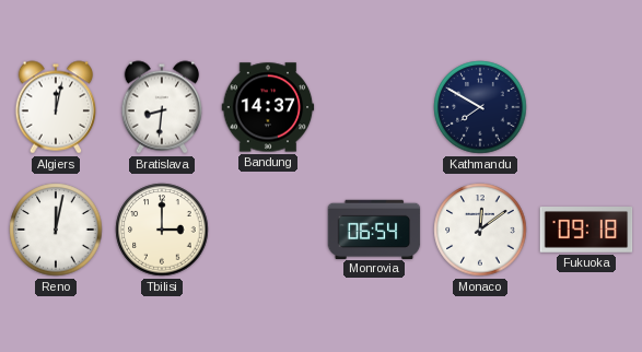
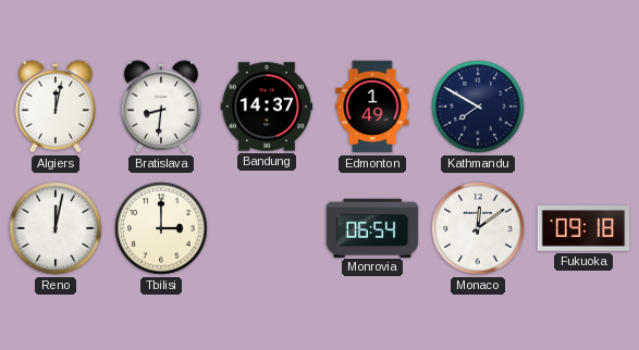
Edmonton: none -> 1:49
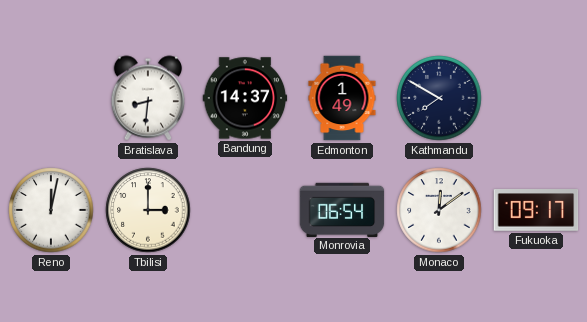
Algiers: 12:02 -> none
Fukuoka: 09:18 -> 09:17
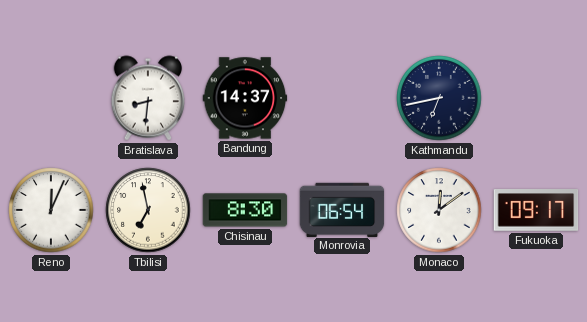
Edmonton: 1:49 -> none
Kathmandu: 7:50 -> 6:43
Reno: 12:02 -> 12:04
Tbilisi: 3:00 -> 6:58
Chisinau: none -> 8:30
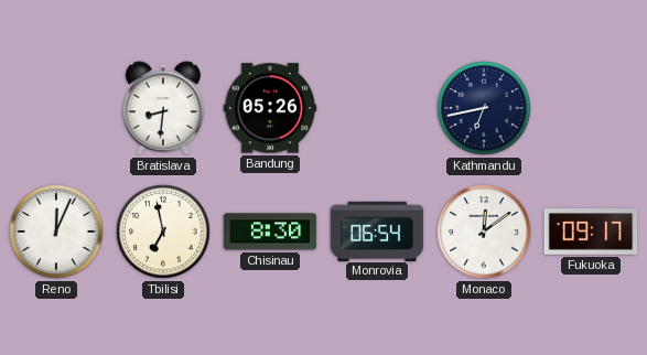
Bandung: 14:37 -> 05:26
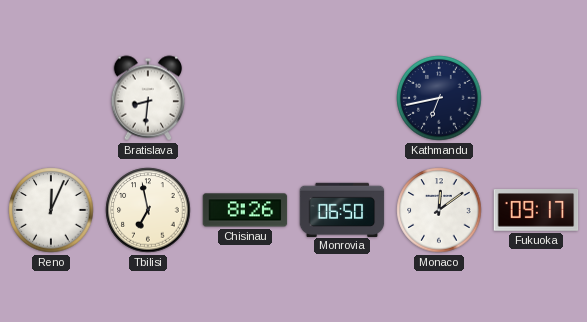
Bandung: 05:26 -> none
Chisinau: 8:30 -> 8:26
Monrovia: 06:54 -> 06:50
